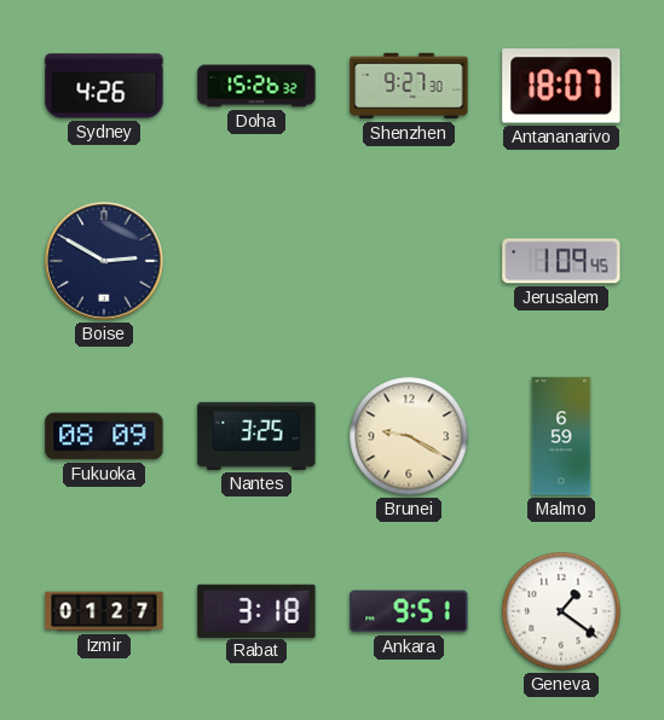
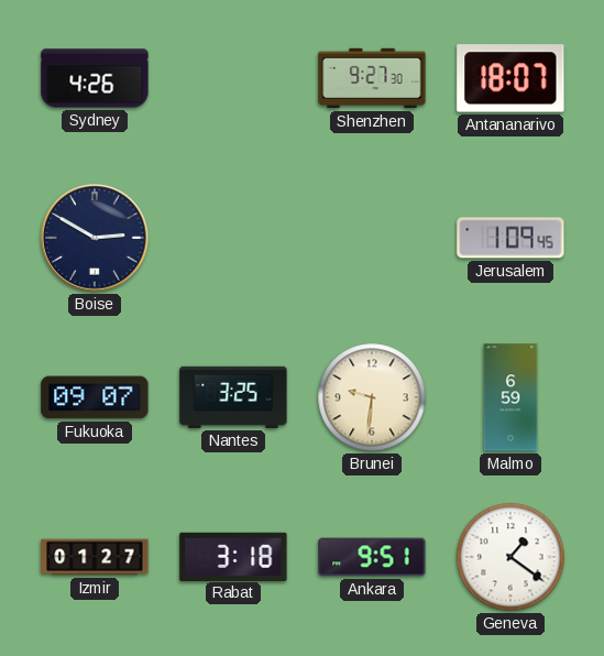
Doha: 15:26 -> none
Fukuoka: 08:09 -> 09:07
Brunei: 9:20 -> 9:31
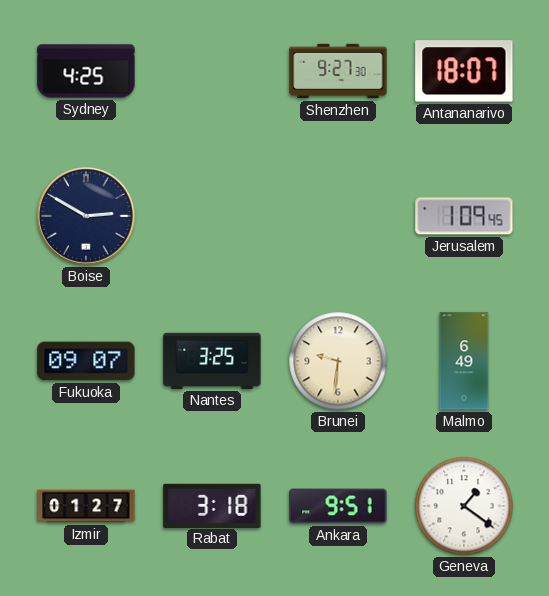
Sydney: 4:26 -> 4:25
Malmo: 6:59 -> 6:49
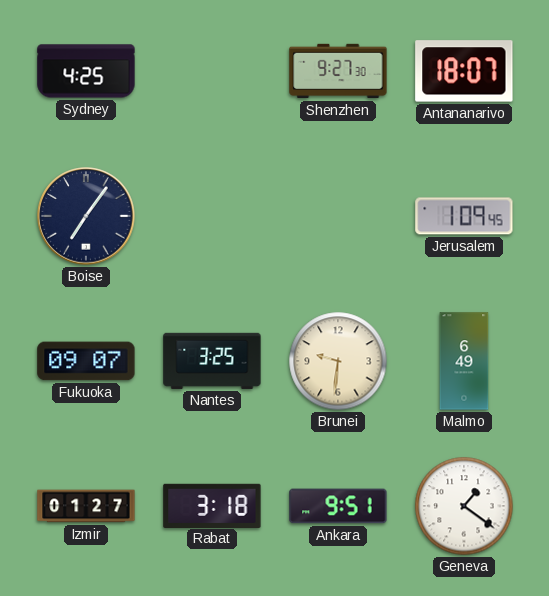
Boise: 2:50 -> 7:06
